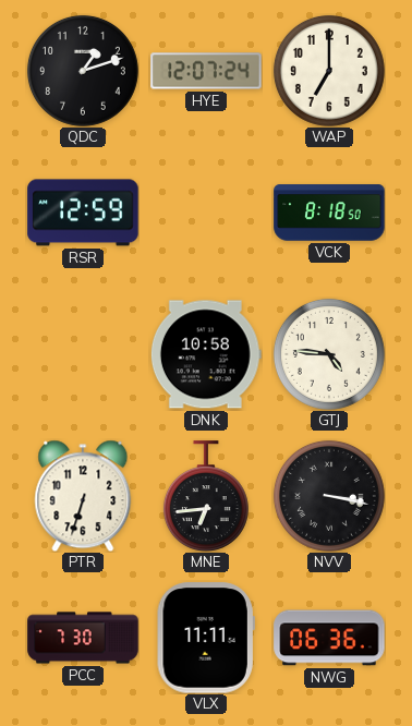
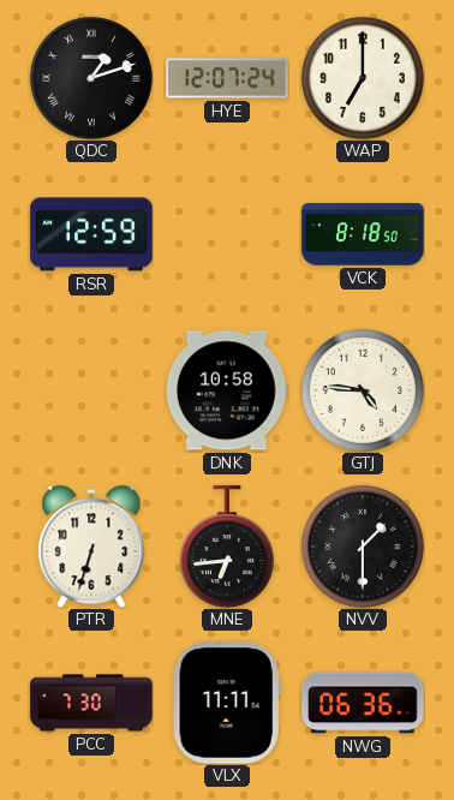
QDC numerals: Arabic -> Roman
NVV: 3:17 -> 1:30
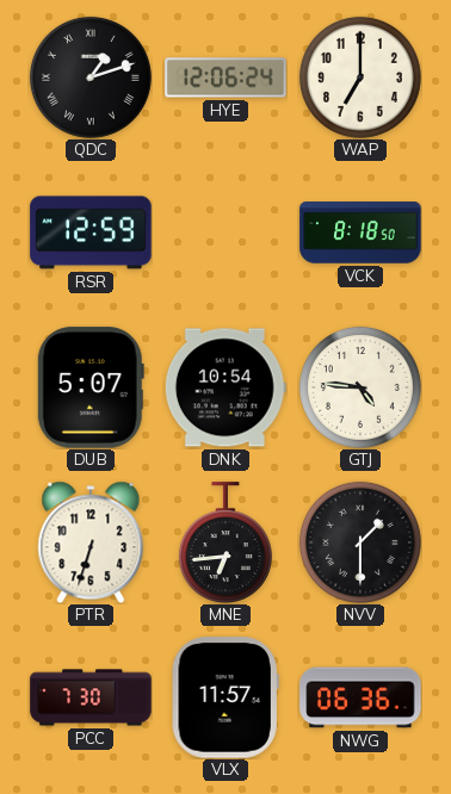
HYE: 12:07 -> 12:06
DUB: none -> 5:07
DNK: 10:58 -> 10:54
VLX: 11:11 -> 11:57
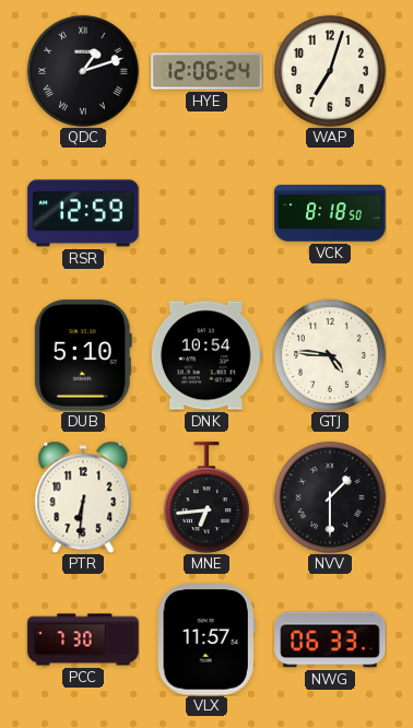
WAP: 7:00 -> 7:03
DUB: 5:07 -> 5:10
PTR: 6:33 -> 6:31
NWG: 06:36 -> 06:33
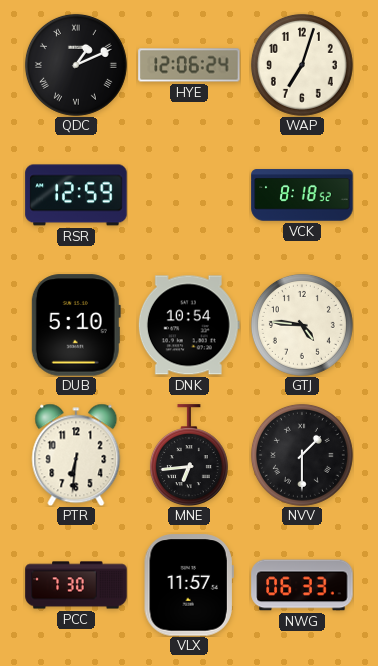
QDC: 1:12 -> 1:11
VCK: 8:18:50 -> 8:18:52
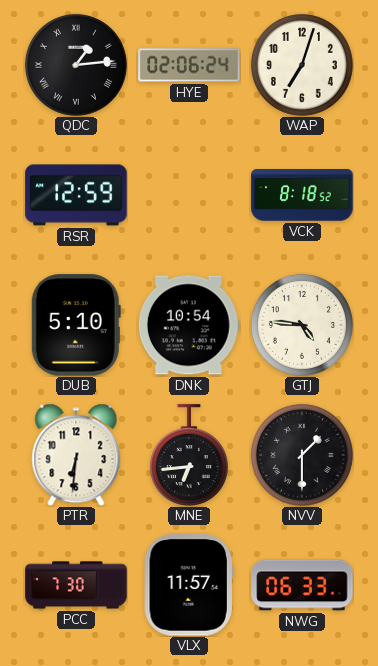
QDC: 1:11 -> 1:14
HYE: 12:06 -> 02:06
